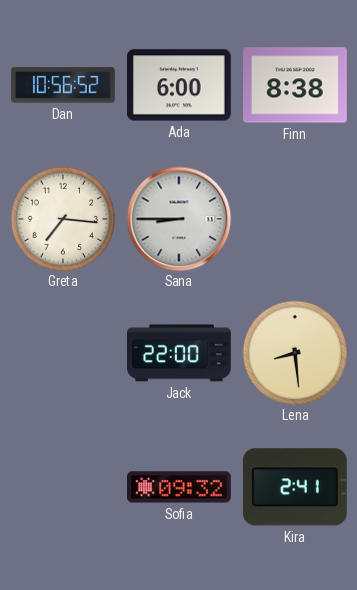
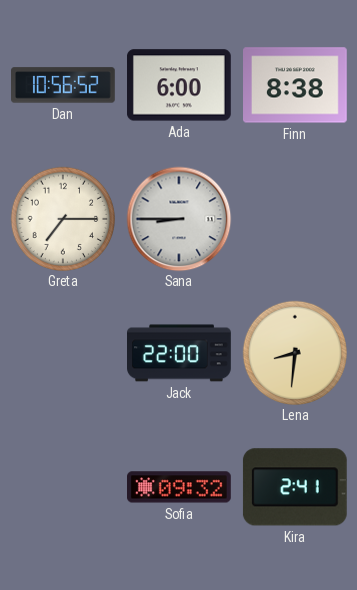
Greta: 7:16 -> 7:15
Lena: 8:29 -> 8:31
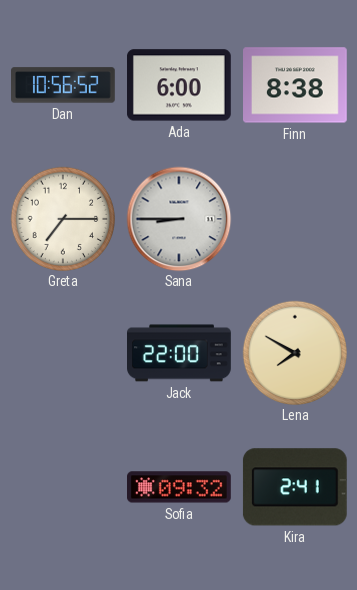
Lena: 8:31 -> 7:50
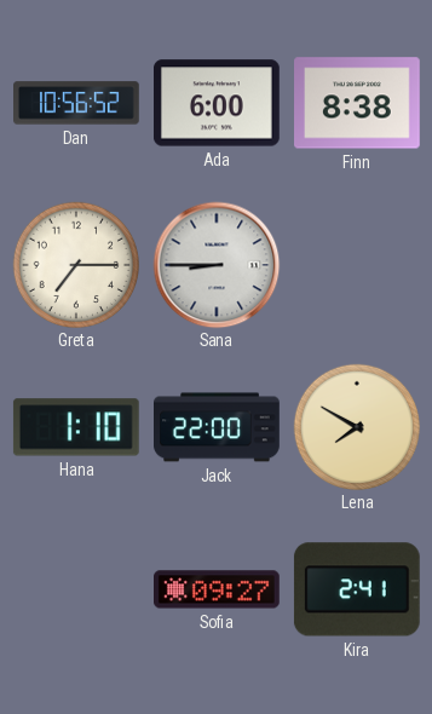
Hana: none -> 1:10
Sofia: 09:32 -> 09:27
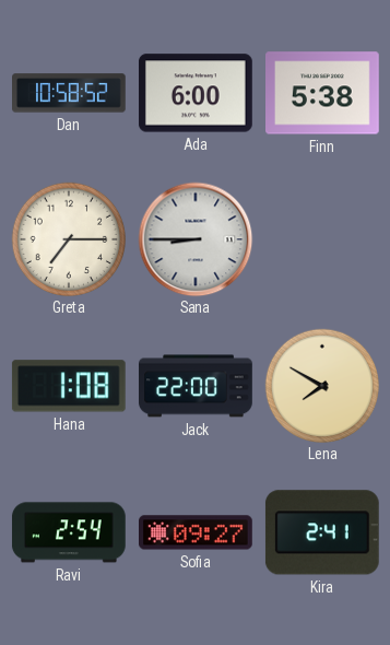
Dan: 10:56 -> 10:58
Finn: 8:38 -> 5:38
Hana: 1:10 -> 1:08
Ravi: none -> 2:54
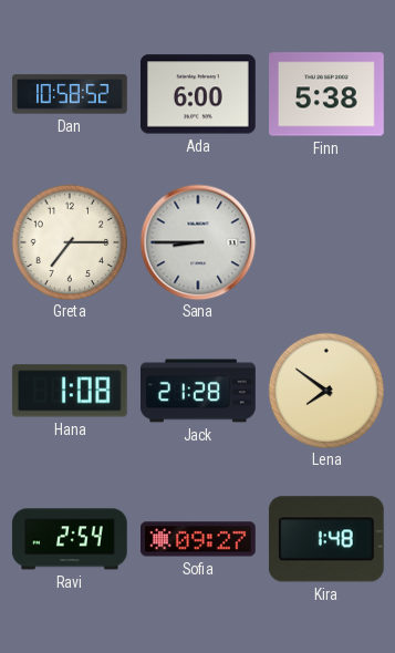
Jack: 22:00 -> 21:28
Lena: 7:50 -> 7:51
Kira: 2:41 -> 1:48
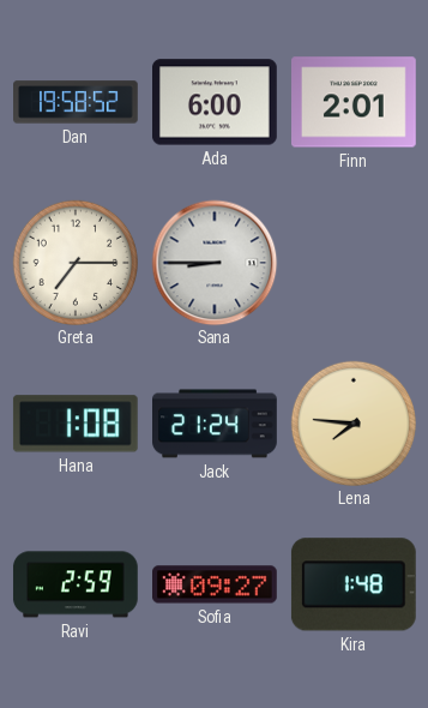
Dan: 10:58 -> 19:58
Finn: 5:38 -> 2:01
Jack: 21:28 -> 21:24
Lena: 7:51 -> 7:46
Ravi: 2:54 -> 2:59
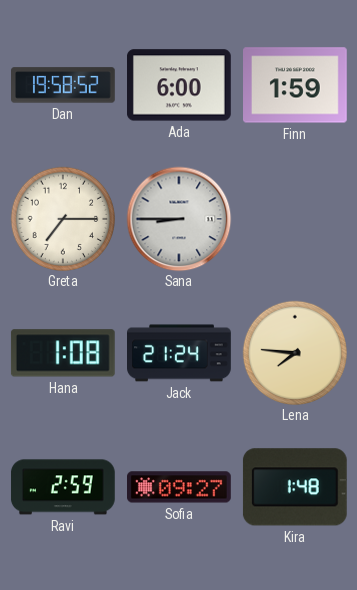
Finn: 2:01 -> 1:59
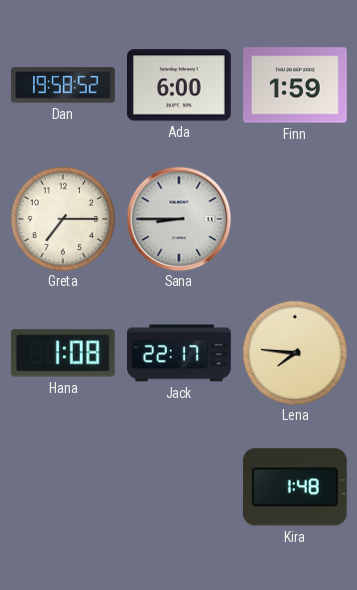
Jack: 21:24 -> 22:17
Ravi: 2:59 -> none
Sofia: 09:27 -> none
